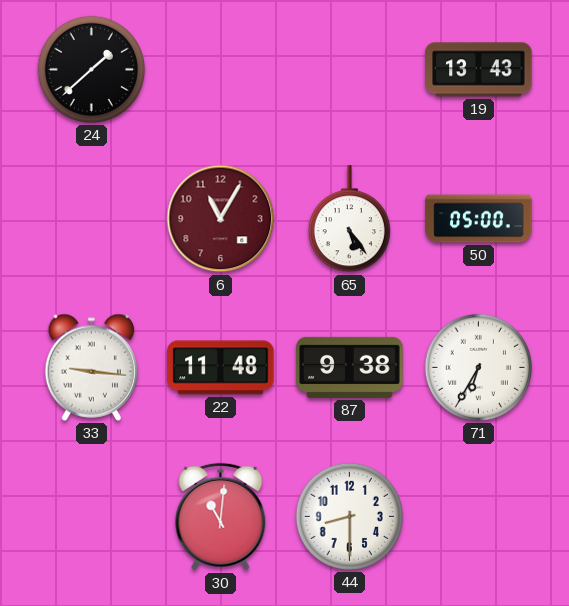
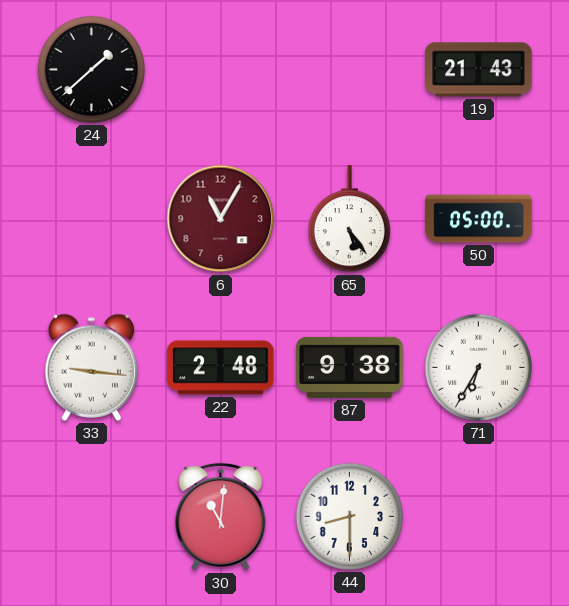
19: 13:43 -> 21:43
22: 11:48 -> 2:48
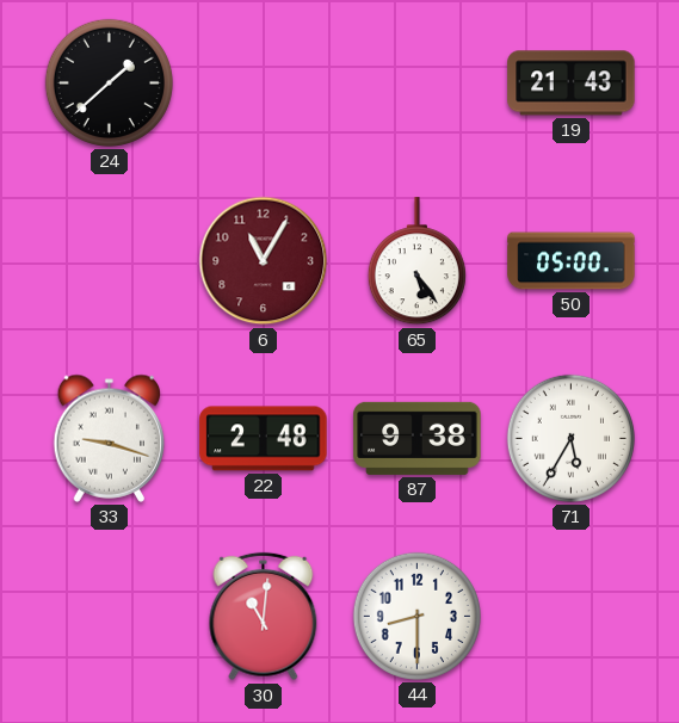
33: 9:16 -> 9:18
71: 6:35 -> 5:35
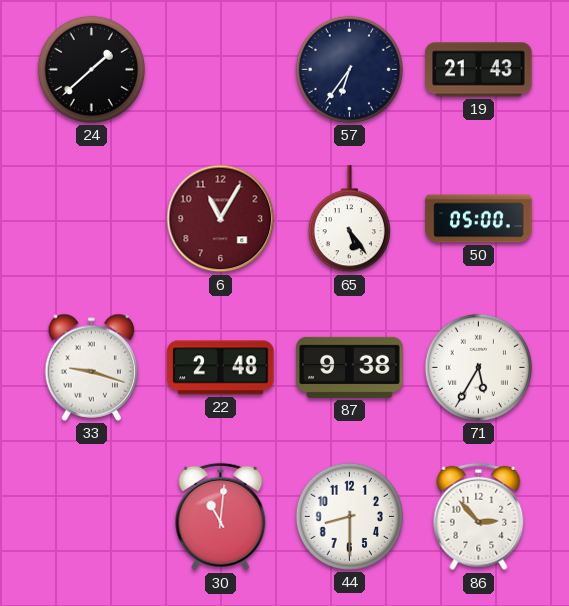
57: none -> 6:36
86: none -> 2:53
